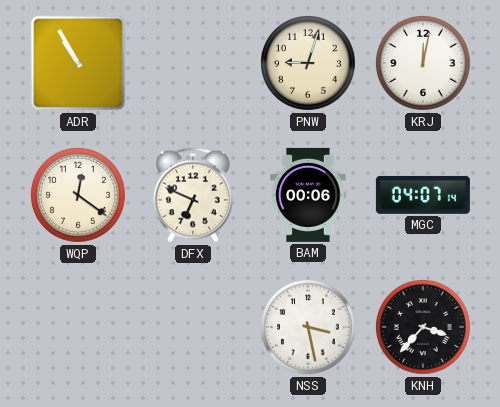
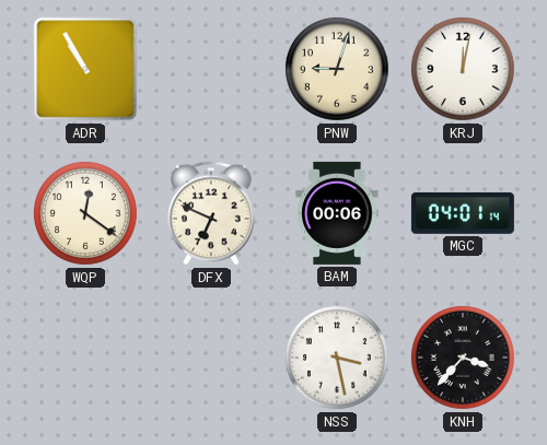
MGC: 04:07 -> 04:01
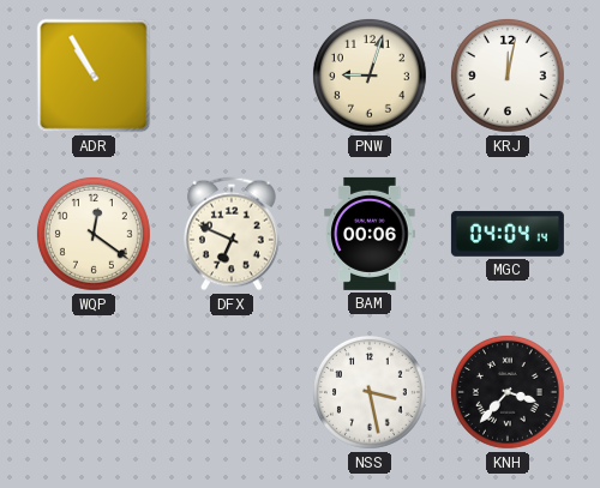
MGC: 04:01 -> 04:04
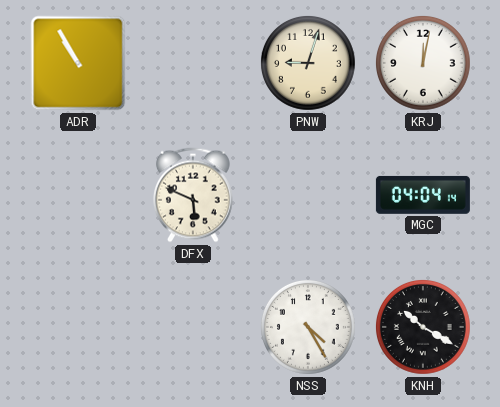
WQP: 12:21 -> none
DFX: 6:49 -> 5:49
BAM: 00:06 -> none
NSS: 3:28 -> 4:25
KNH: 3:37 -> 10:20
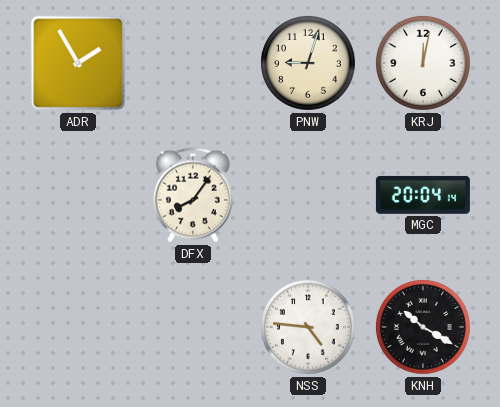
ADR: 10:55 -> 1:55
DFX: 5:49 -> 8:06
MGC: 04:04 -> 20:04
NSS: 4:25 -> 4:46
